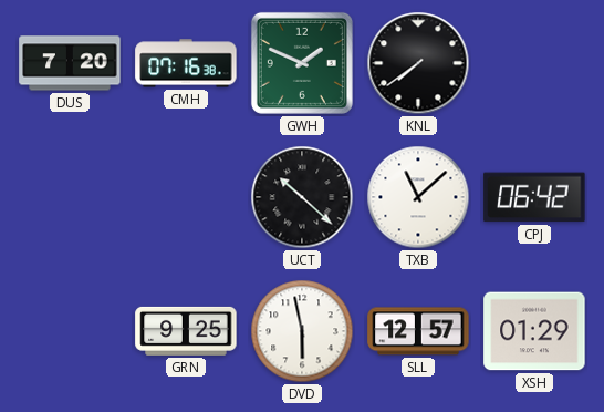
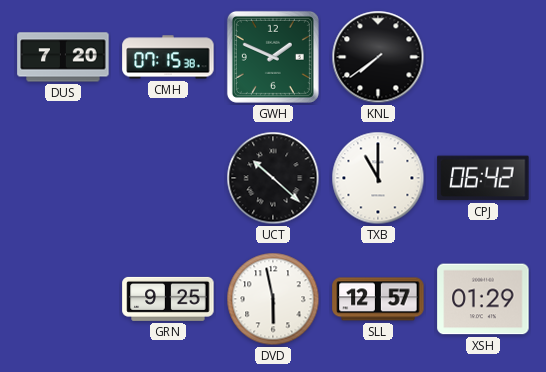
CMH: 07:16 -> 07:15
TXB: 11:08 -> 11:00
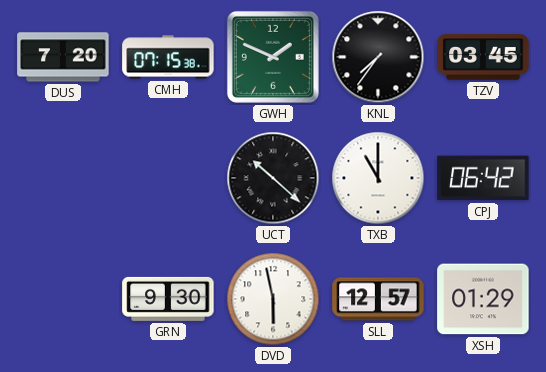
KNL: 7:39 -> 7:36
TZV: none -> 03:45
GRN: 9:25 -> 9:30
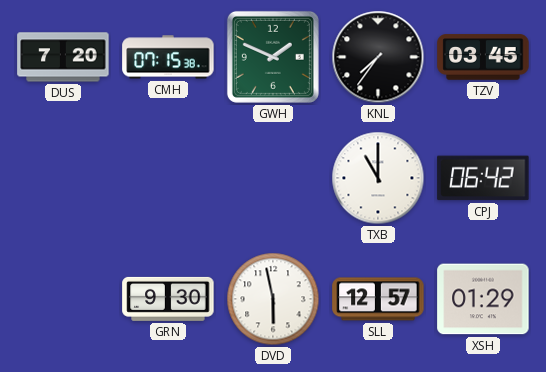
UCT: 10:22 -> none
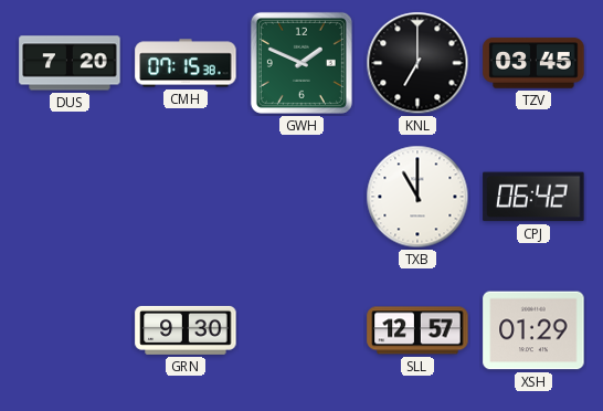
KNL: 7:36 -> 7:00
DVD: 5:58 -> none
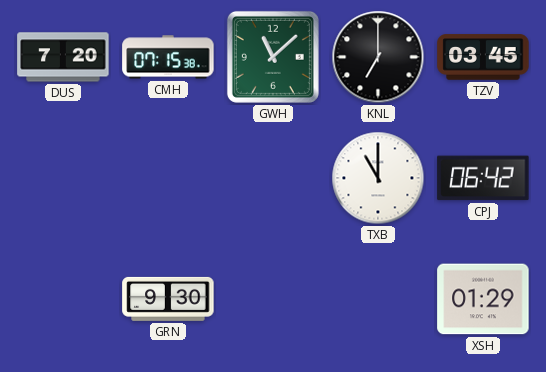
GWH: 1:49 -> 11:08
SLL: 12:57 -> none
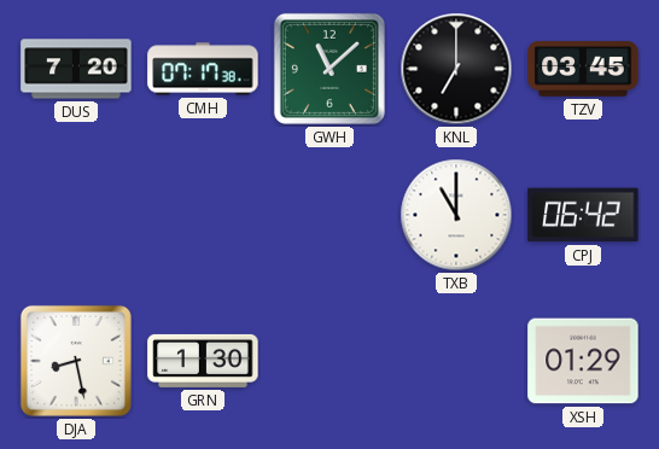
CMH: 07:15 -> 07:17
DJA: none -> 8:28
GRN: 9:30 -> 1:30
